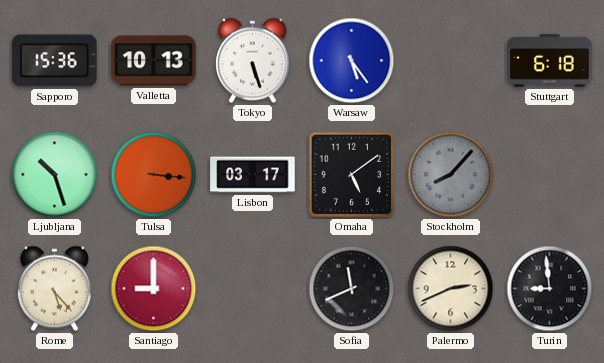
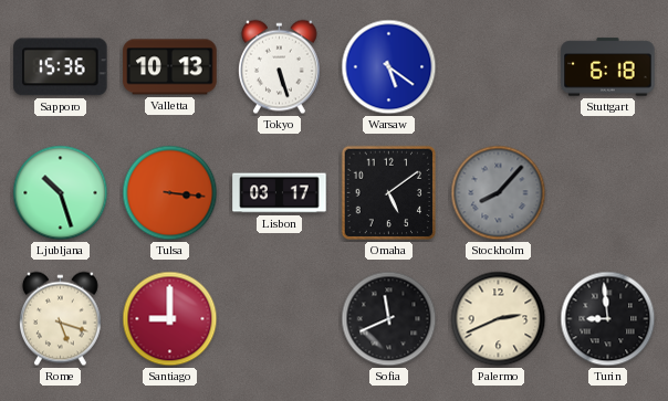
Warsaw: 5:24 -> 5:21
Rome: 5:23 -> 5:18
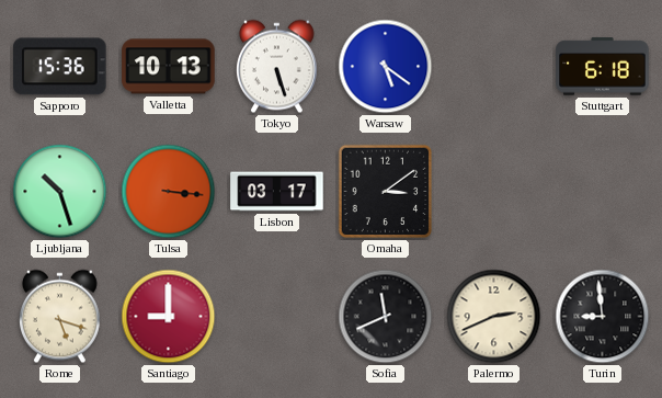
Omaha: 5:09 -> 3:09
Stockholm: 8:07 -> none
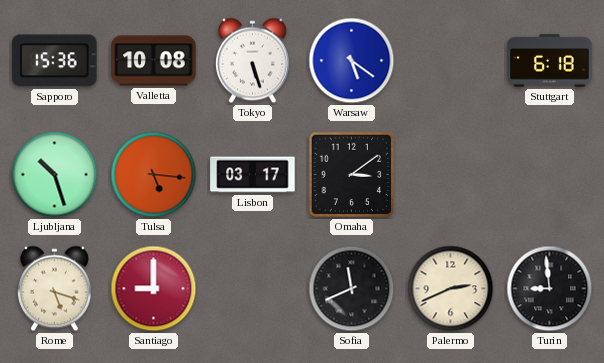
Valletta: 10:13 -> 10:08
Tulsa: 3:16 -> 5:16
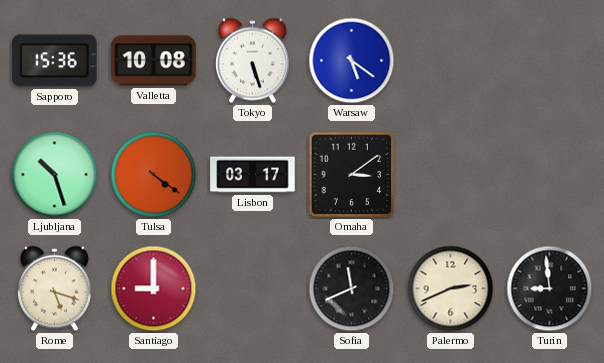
Stuttgart: 6:18 -> none
Tulsa: 5:16 -> 4:21
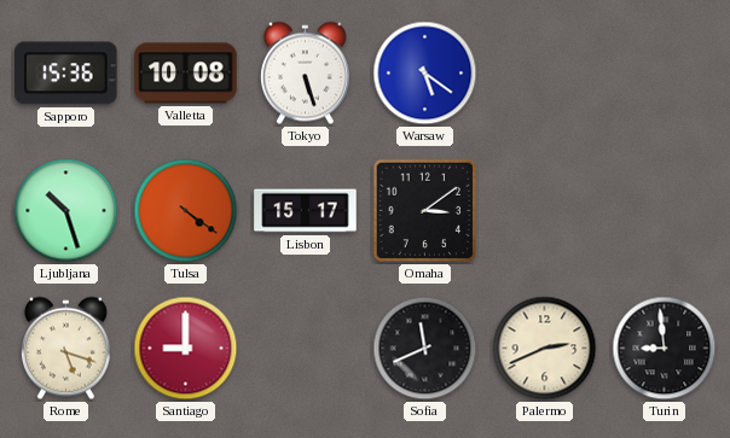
Lisbon: 03:17 -> 15:17
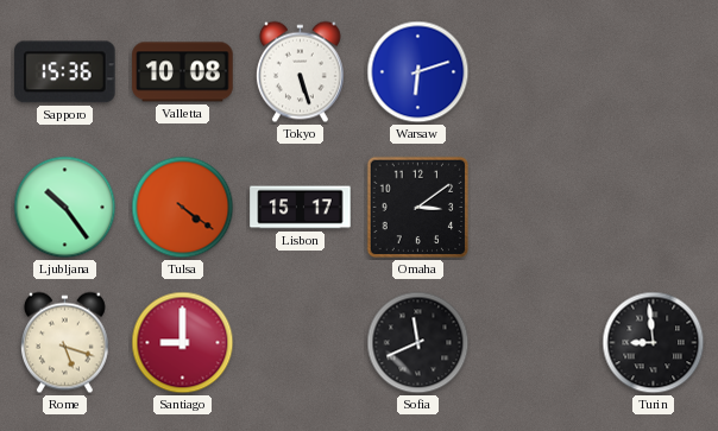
Warsaw: 5:21 -> 6:12
Ljubljana: 10:27 -> 10:24
Palermo: 2:41 -> none
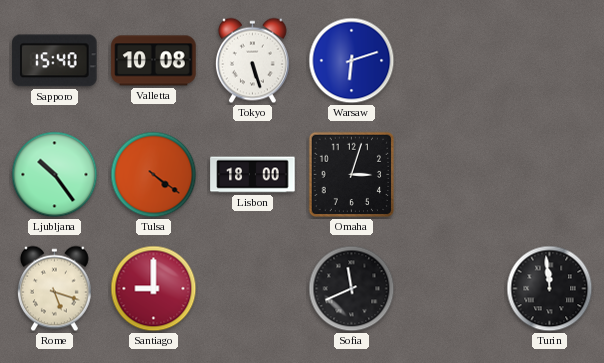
Sapporo: 15:36 -> 15:40
Lisbon: 15:17 -> 18:00
Omaha: 3:09 -> 3:03
Turin: 8:59 -> 11:59
